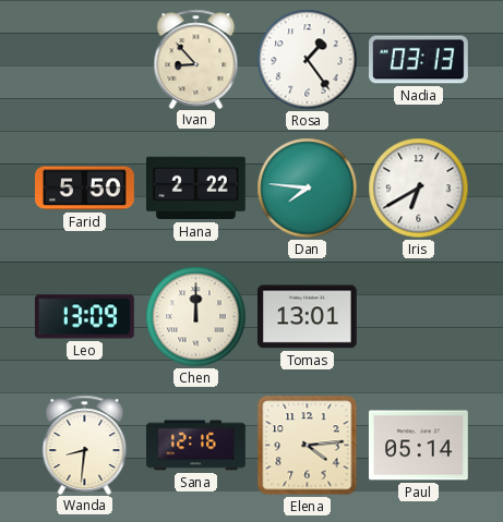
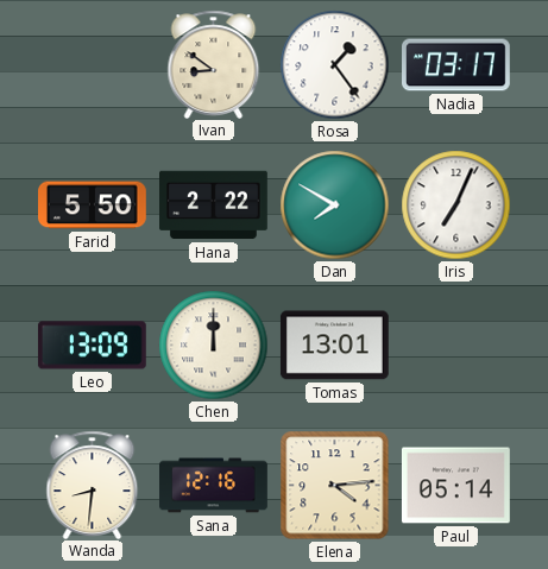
Ivan: 8:53 -> 8:51
Nadia: 03:13 -> 03:17
Dan: 7:46 -> 7:50
Iris: 6:40 -> 7:04
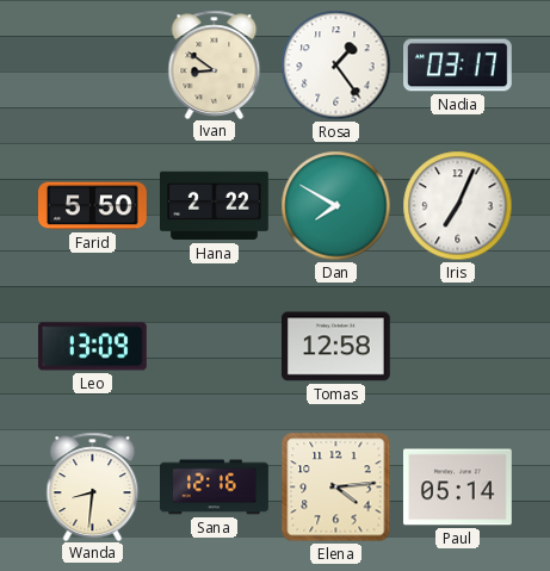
Chen: 12:00 -> none
Tomas: 13:01 -> 12:58
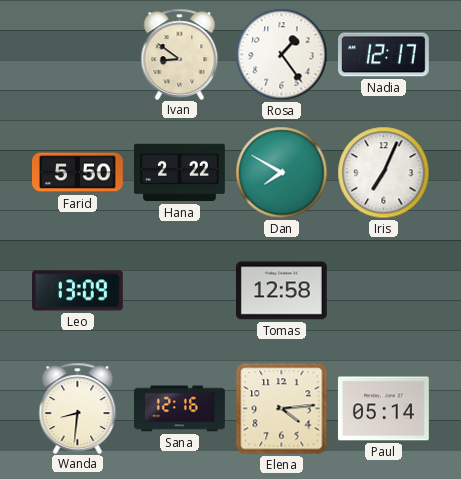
Nadia: 03:17 -> 12:17
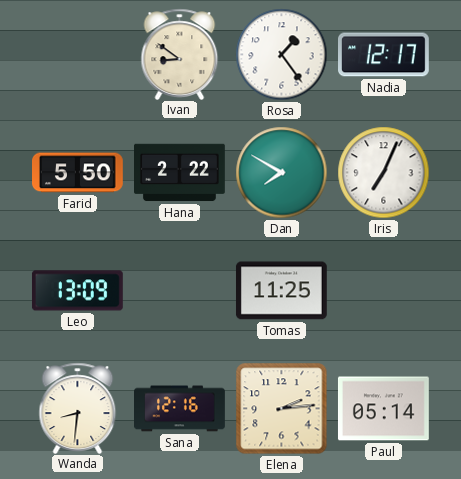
Tomas: 12:58 -> 11:25
Elena: 4:14 -> 2:14
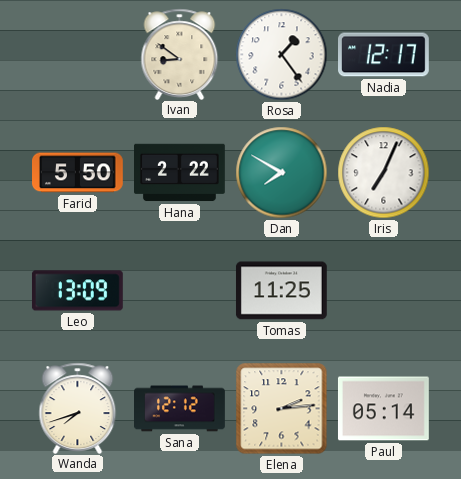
Wanda: 8:31 -> 7:42
Sana: 12:16 -> 12:12
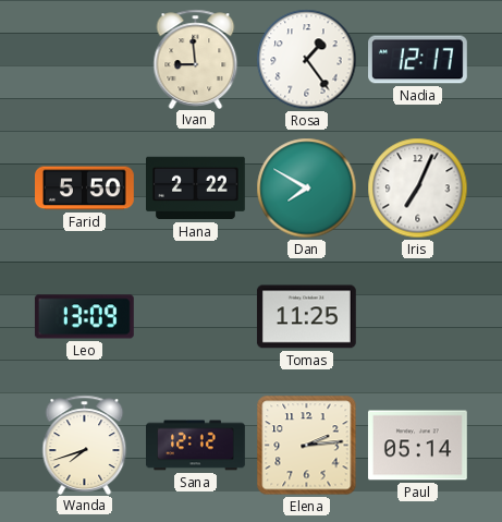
Ivan: 8:51 -> 8:59
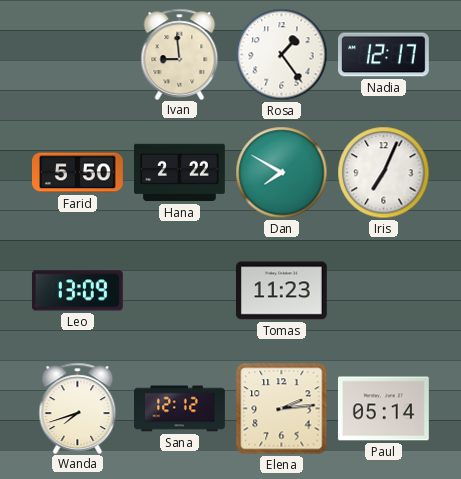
Tomas: 11:25 -> 11:23
